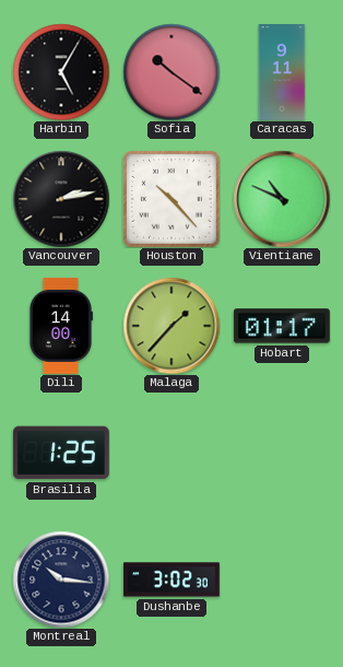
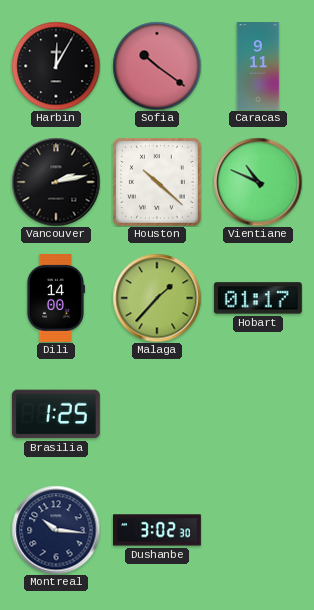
Harbin: 5:05 -> 12:05
Houston: 10:23 -> 10:22
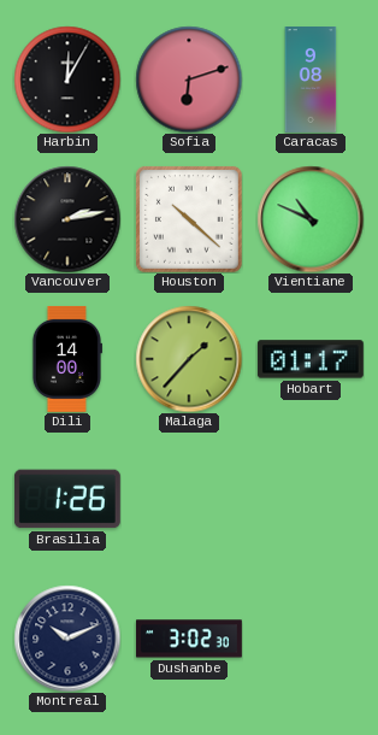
Sofia: 10:21 -> 6:12
Caracas: 9:11 -> 9:08
Brasilia: 1:25 -> 1:26
Montreal: 10:16 -> 10:11
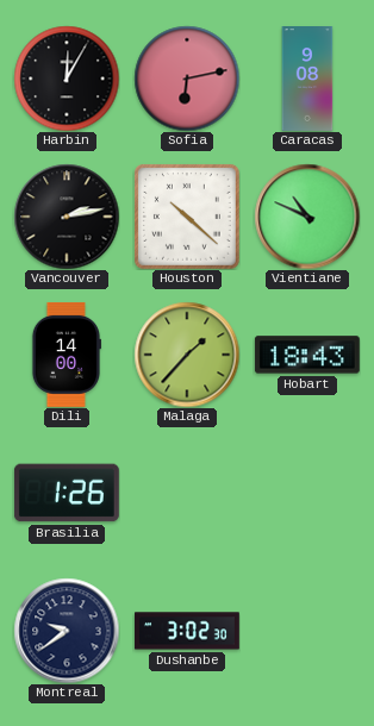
Sofia: 6:12 -> 6:13
Hobart: 01:17 -> 18:43
Montreal: 10:11 -> 9:39
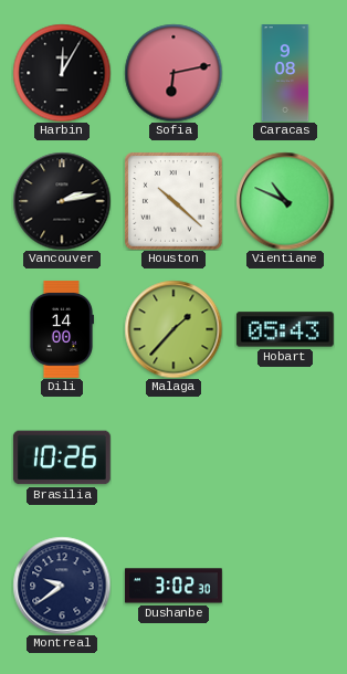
Hobart: 18:43 -> 05:43
Brasilia: 1:26 -> 10:26
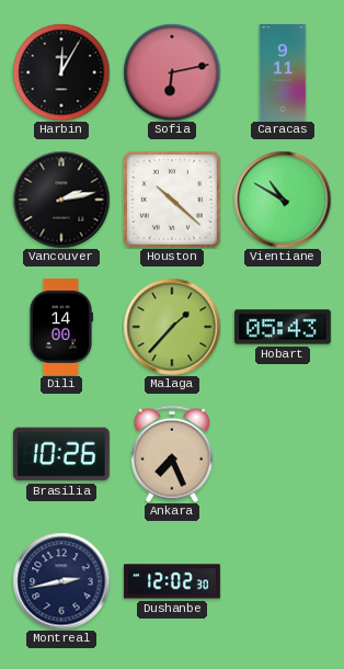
Caracas: 9:08 -> 9:11
Vientiane: 10:49 -> 10:50
Ankara: none -> 7:26
Montreal: 9:39 -> 2:43
Dushanbe: 3:02 -> 12:02
